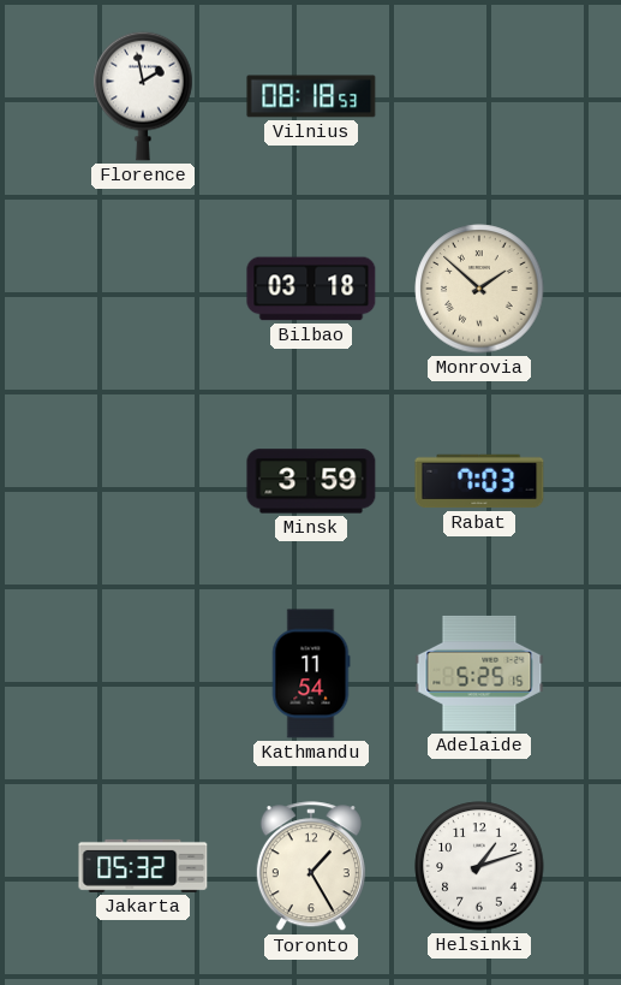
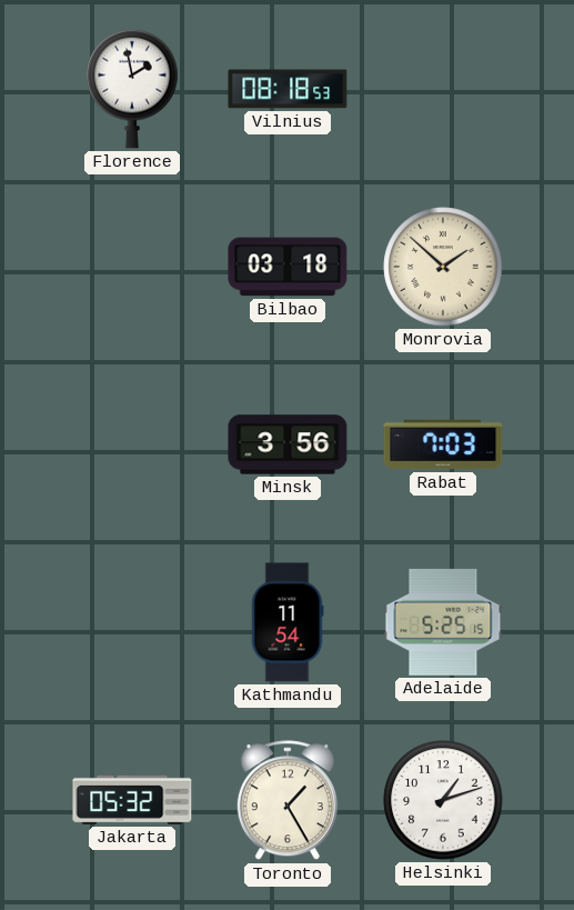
Minsk: 3:59 -> 3:56
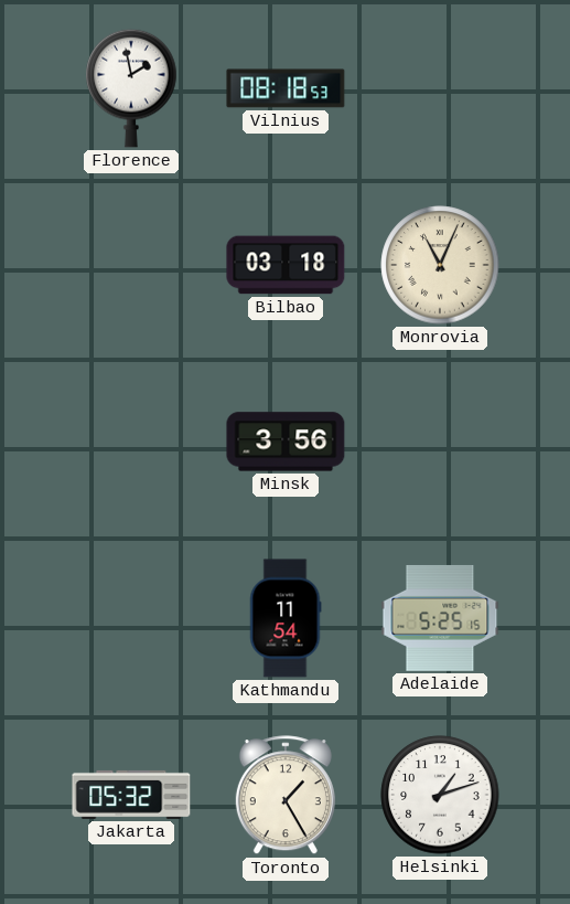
Monrovia: 1:52 -> 11:04
Rabat: 7:03 -> none
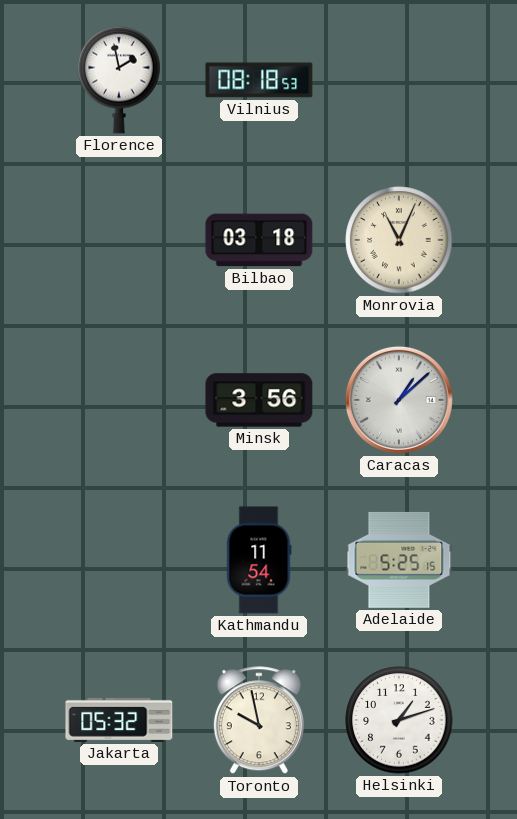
Caracas: none -> 1:08
Toronto: 1:25 -> 9:58
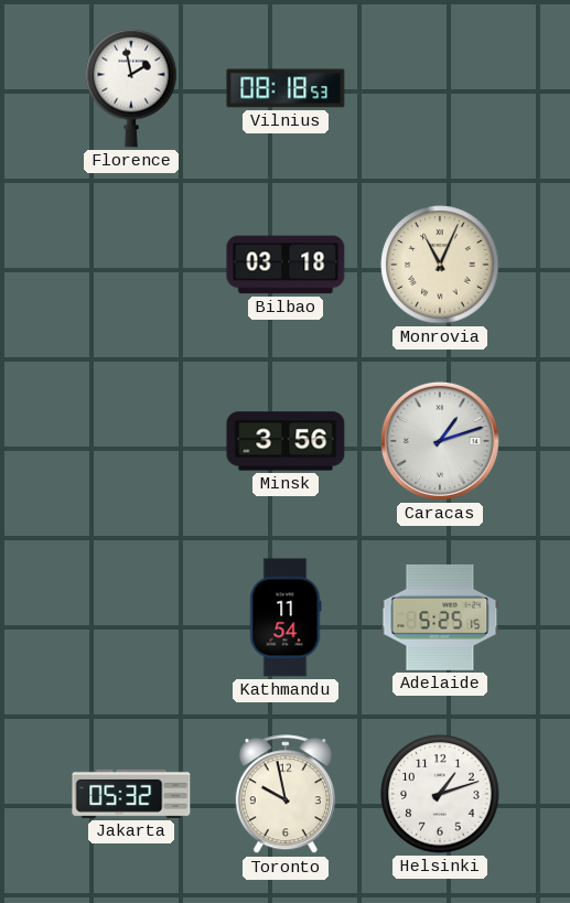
Caracas: 1:08 -> 1:12
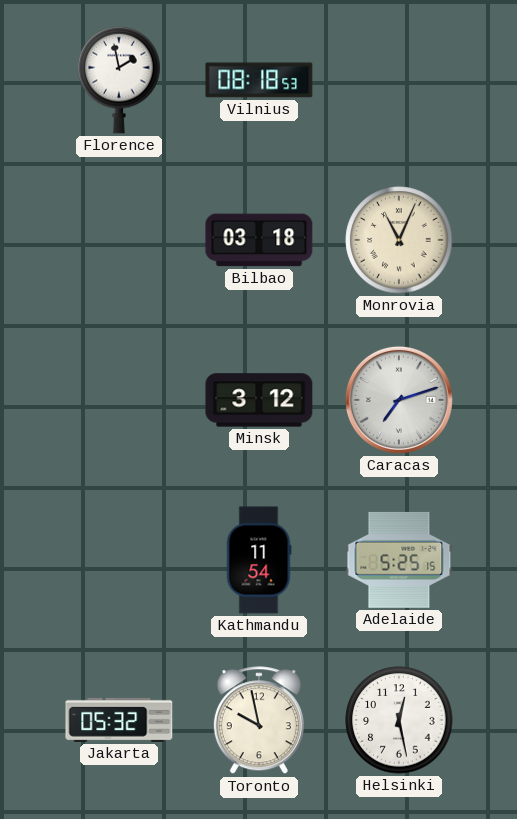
Minsk: 3:56 -> 3:12
Caracas: 1:12 -> 7:12
Helsinki: 1:12 -> 12:28
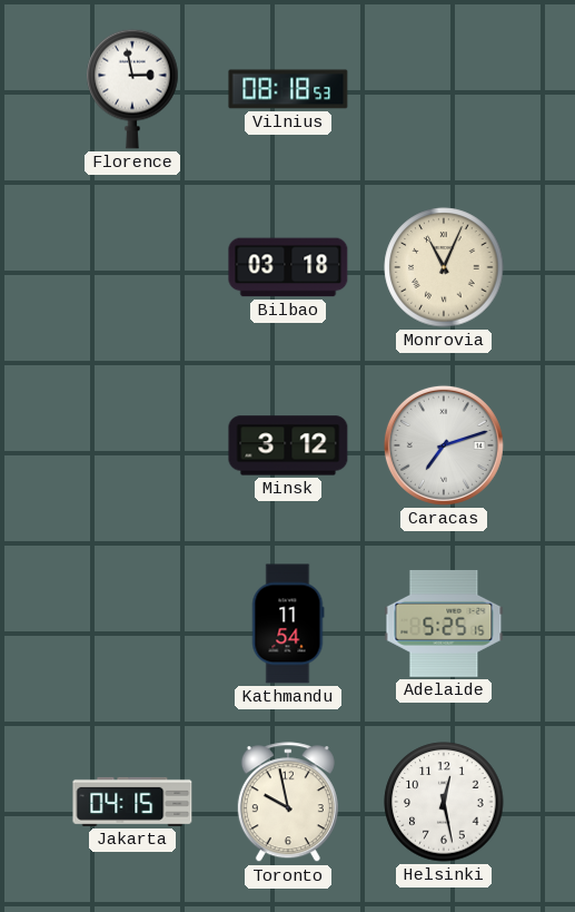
Florence: 1:58 -> 2:58
Jakarta: 05:32 -> 04:15
